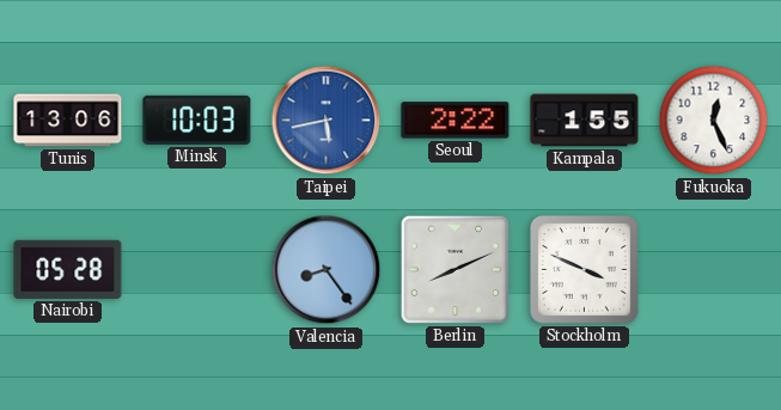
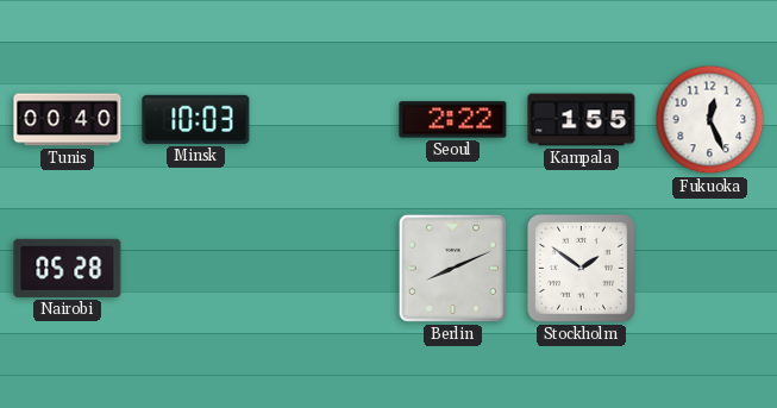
Tunis: 13:06 -> 00:40
Taipei: 5:43 -> none
Valencia: 8:24 -> none
Stockholm: 3:49 -> 1:51
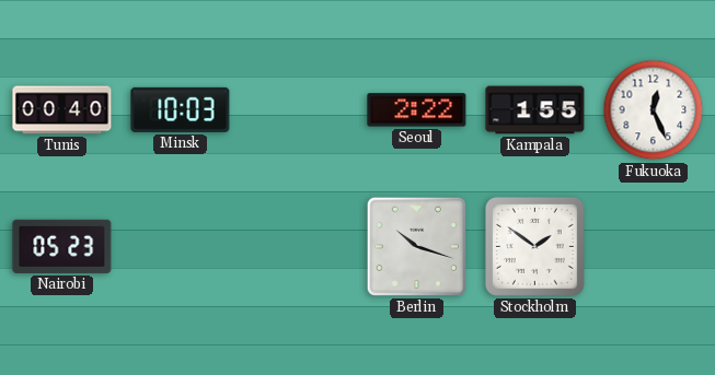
Nairobi: 05:28 -> 05:23
Berlin: 8:11 -> 10:18
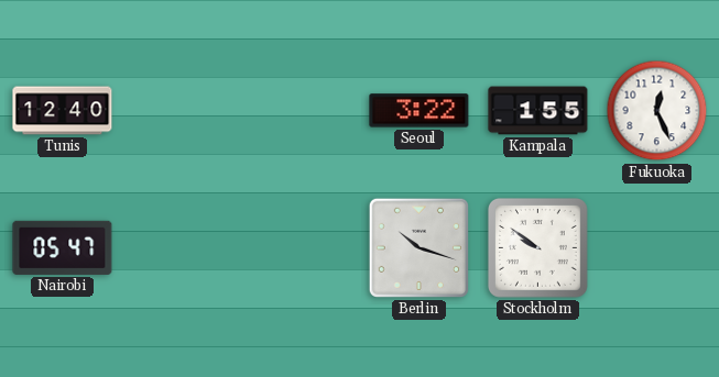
Tunis: 00:40 -> 12:40
Minsk: 10:03 -> none
Seoul: 2:22 -> 3:22
Nairobi: 05:23 -> 05:47
Stockholm: 1:51 -> 9:51
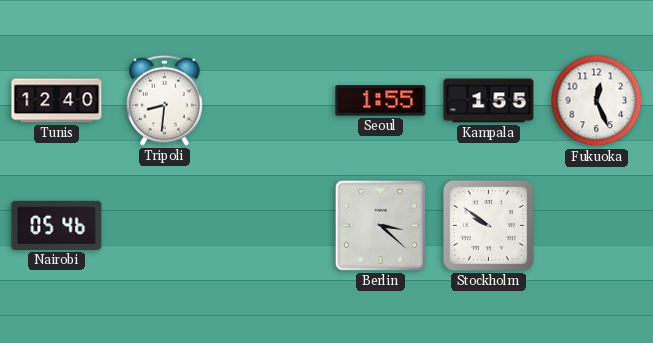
Tripoli: none -> 8:31
Seoul: 3:22 -> 1:55
Nairobi: 05:47 -> 05:46
Berlin: 10:18 -> 3:22
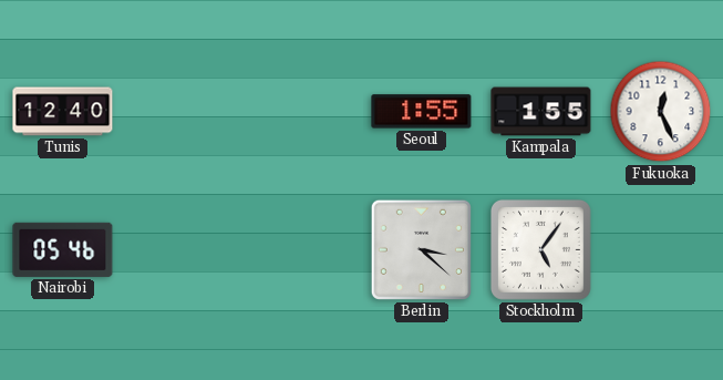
Tripoli: 8:31 -> none
Stockholm: 9:51 -> 5:06
